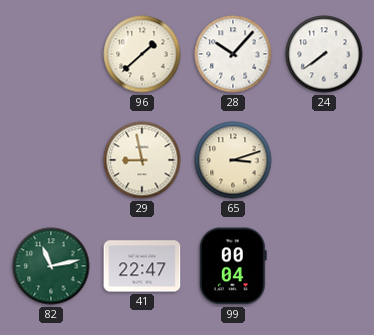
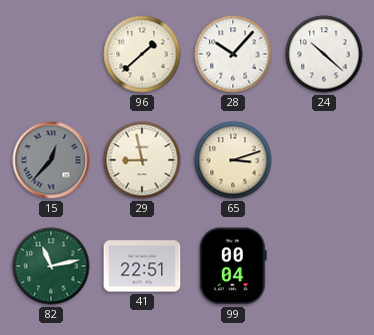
24: 7:39 -> 10:22
15: none -> 12:37
41: 22:47 -> 22:51
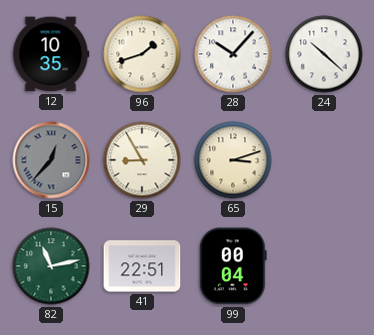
12: none -> 10:35
96: 1:38 -> 1:42
29: 8:58 -> 8:55
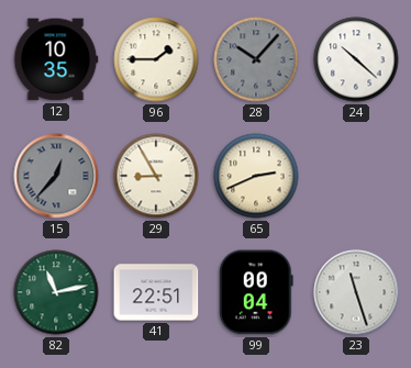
96: 1:42 -> 1:45
28 dial: white -> grey
65: 3:12 -> 2:41
23: none -> 11:27
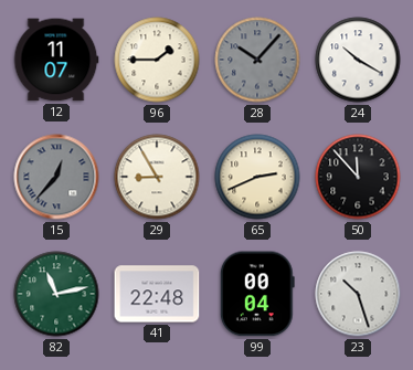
12: 10:35 -> 11:07
24: 10:22 -> 10:20
50: none -> 11:53
41: 22:51 -> 22:48
23: 11:27 -> 10:27
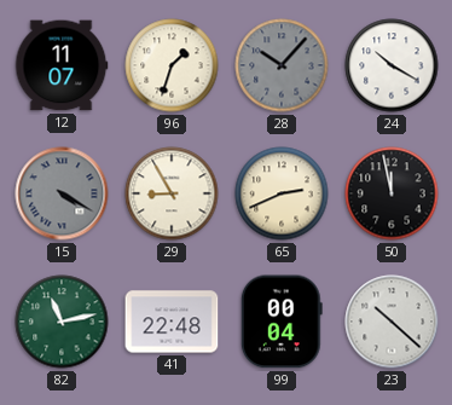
96: 1:45 -> 1:33
15: 12:37 -> 4:20
50: 11:53 -> 11:58
23: 10:27 -> 10:22
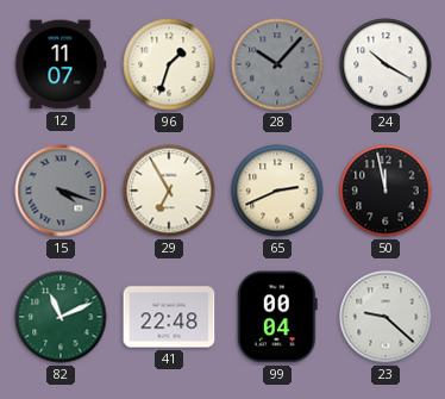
15: 4:20 -> 4:18
29: 8:55 -> 6:55
82: 11:13 -> 11:11
23: 10:22 -> 9:22
